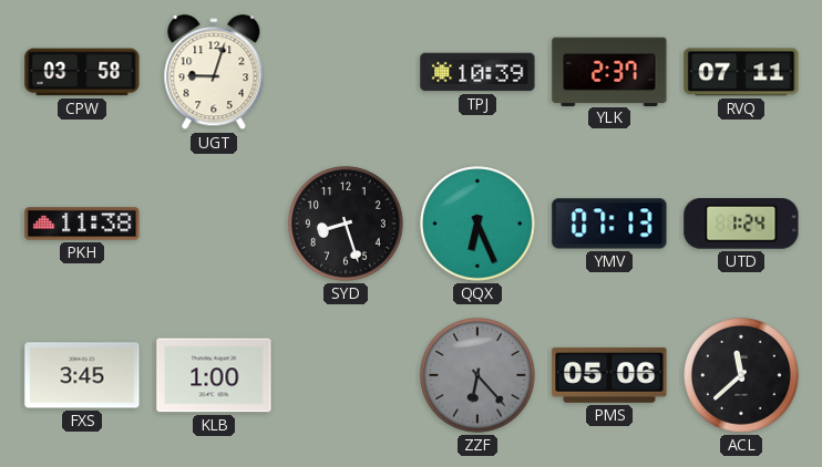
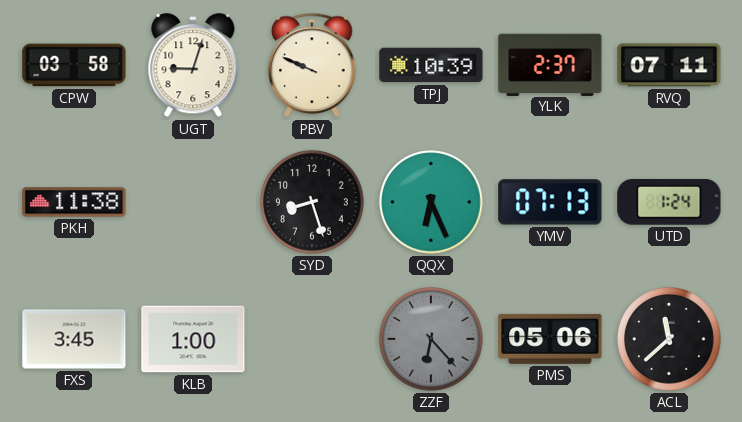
PBV: none -> 9:49
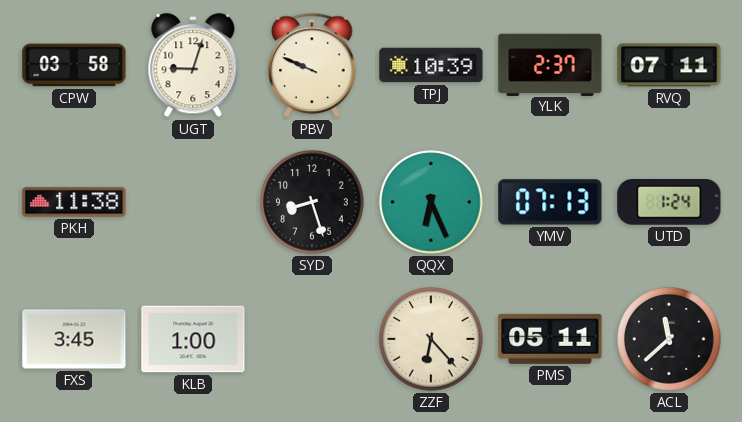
ZZF dial: grey -> cream
PMS: 05:06 -> 05:11
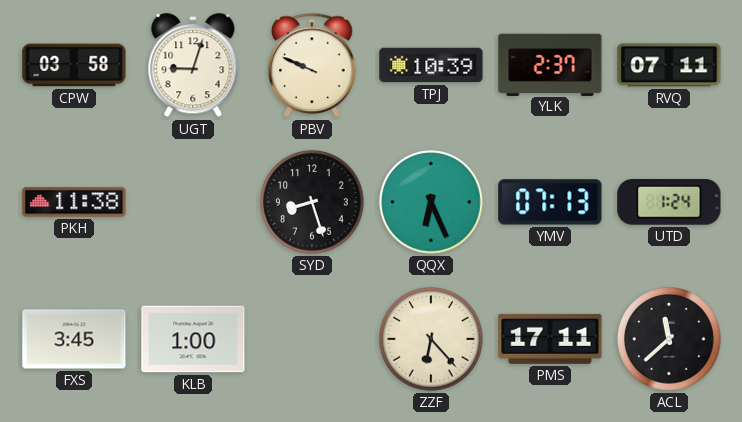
PMS: 05:11 -> 17:11
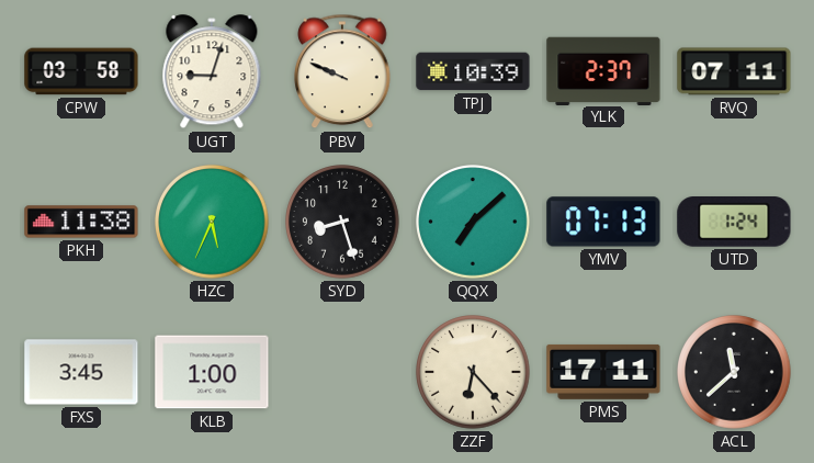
HZC: none -> 5:34
QQX: 6:26 -> 7:08
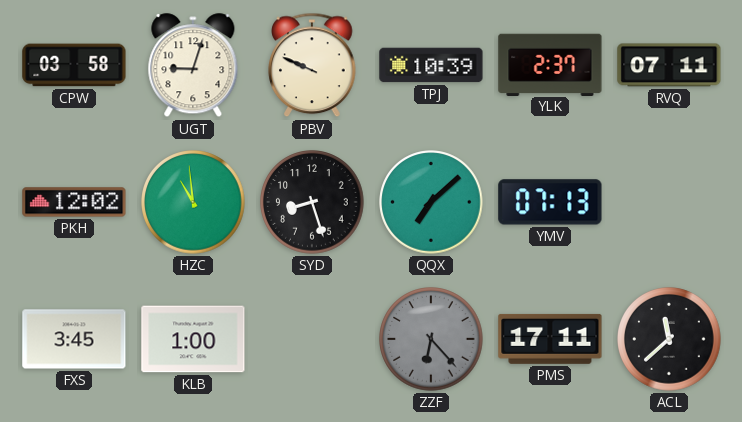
PKH: 11:38 -> 12:02
HZC: 5:34 -> 10:59
UTD: 1:24 -> none
ZZF dial: cream -> grey
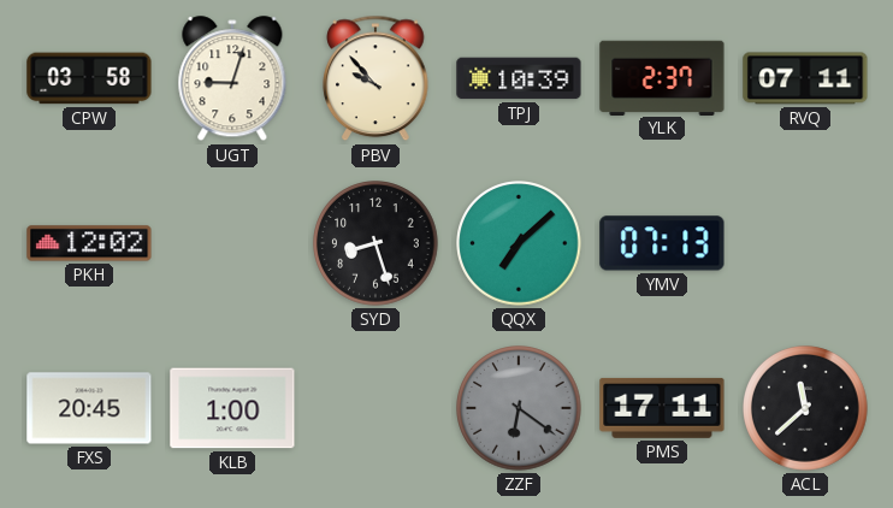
PBV: 9:49 -> 9:53
HZC: 10:59 -> none
FXS: 3:45 -> 20:45
ZZF: 6:23 -> 6:21
